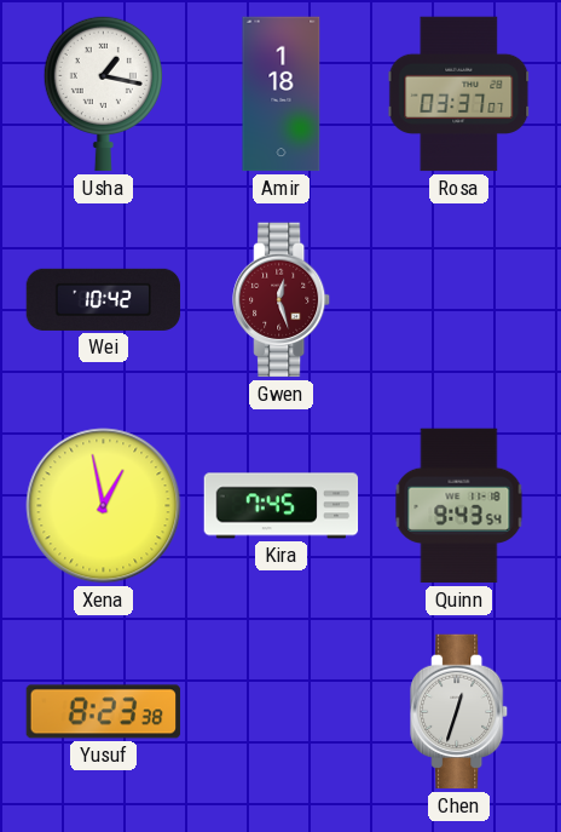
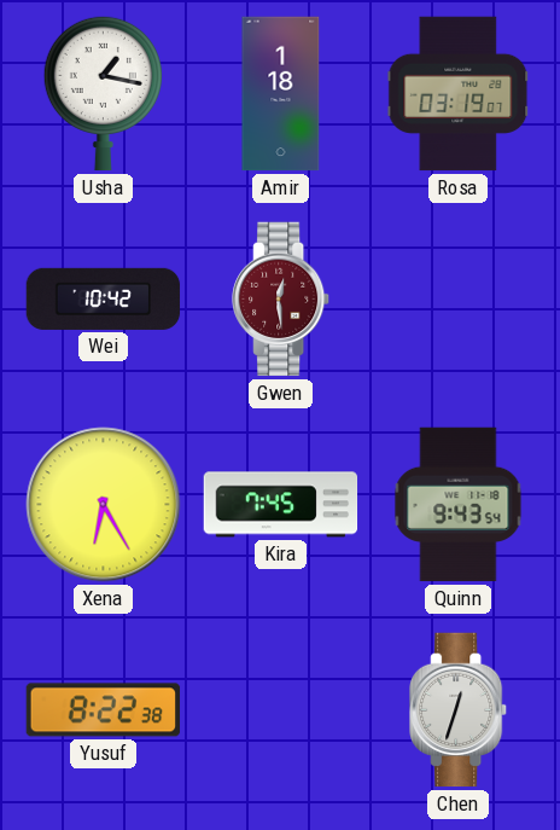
Rosa: 03:37 -> 03:19
Gwen: 12:27 -> 12:29
Xena: 12:58 -> 6:25
Yusuf: 8:23 -> 8:22
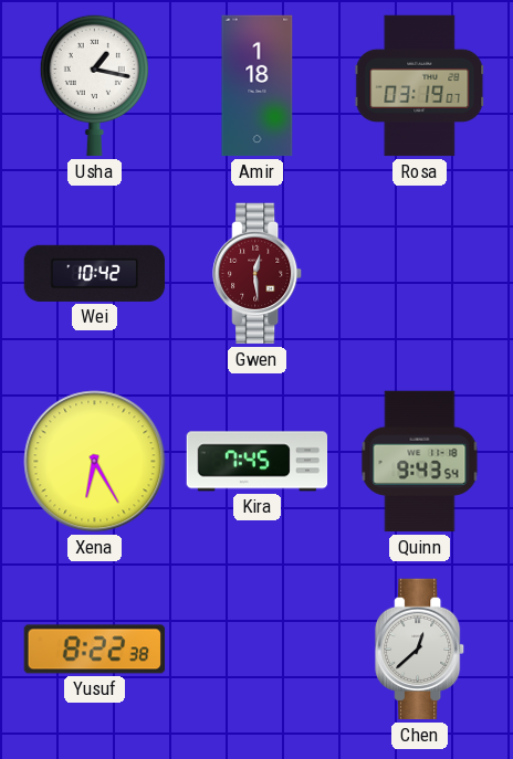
Chen: 12:33 -> 12:38
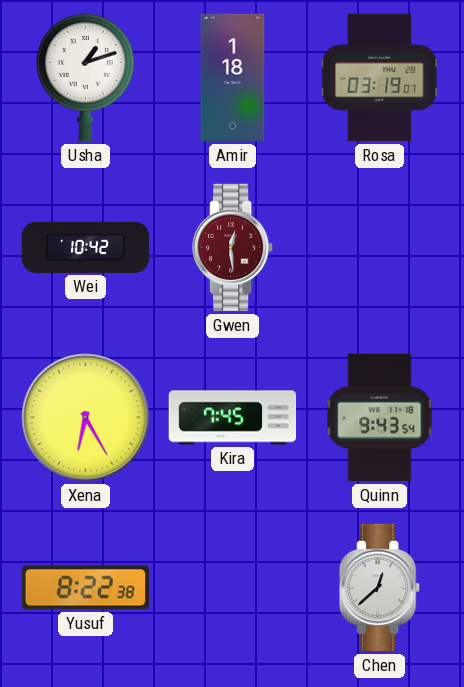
Usha: 1:17 -> 1:12
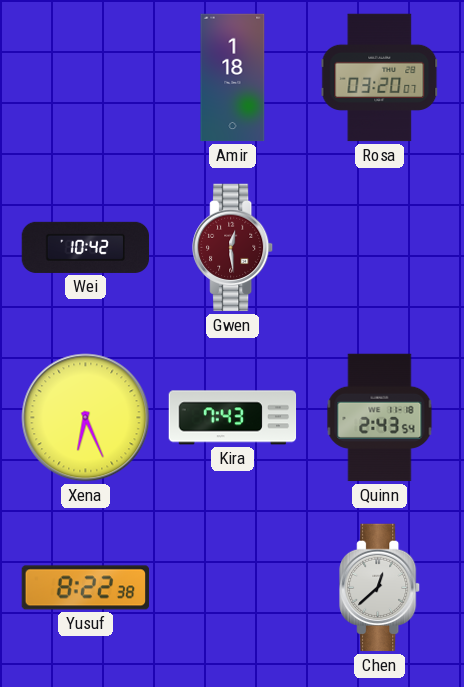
Usha: 1:12 -> none
Rosa: 03:19 -> 03:20
Xena: 6:25 -> 6:26
Kira: 7:45 -> 7:43
Quinn: 9:43 -> 2:43
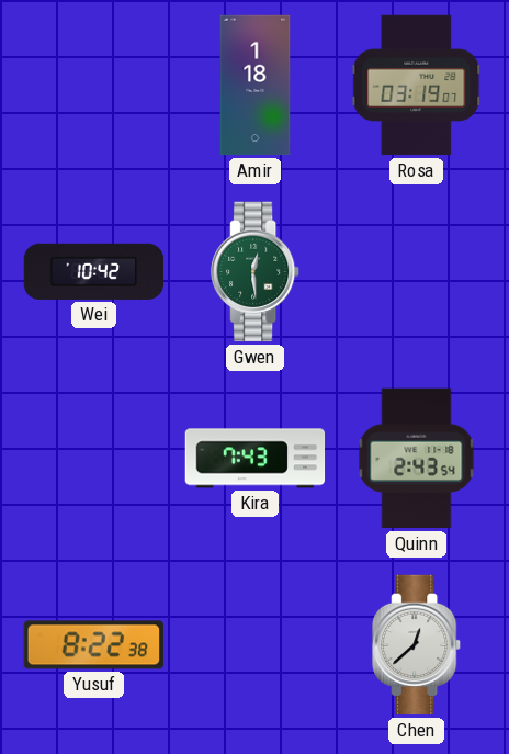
Rosa: 03:20 -> 03:19
Gwen dial: burgundy -> green
Xena: 6:26 -> none
